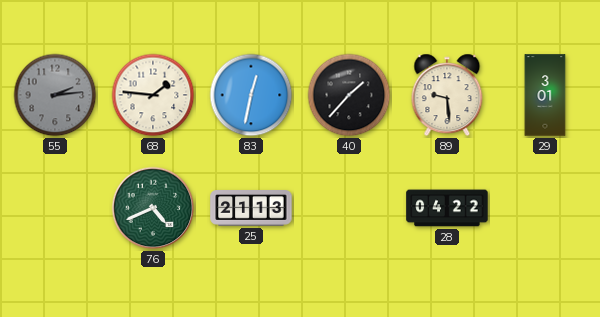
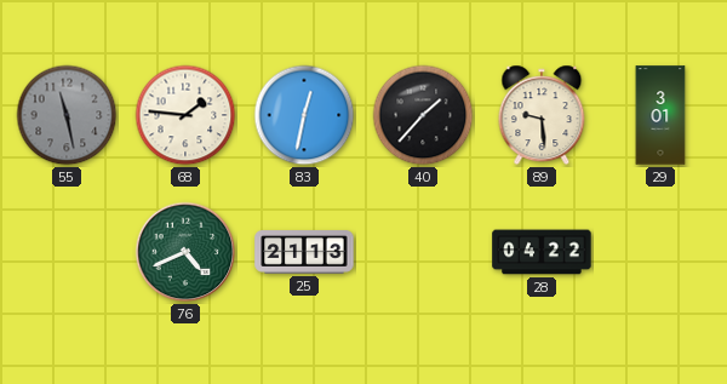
55: 2:14 -> 11:28
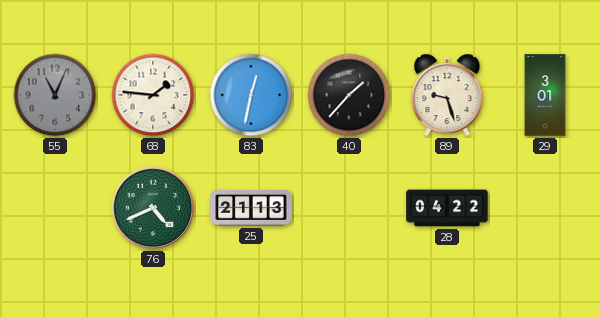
55: 11:28 -> 11:04
89: 9:29 -> 9:27
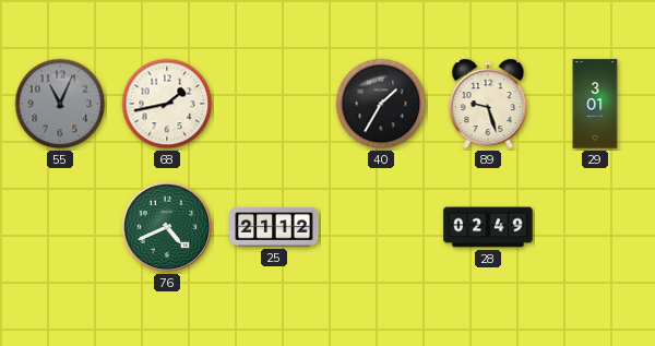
68: 1:46 -> 1:43
83: 12:32 -> none
40: 1:37 -> 1:35
25: 21:13 -> 21:12
28: 04:22 -> 02:49
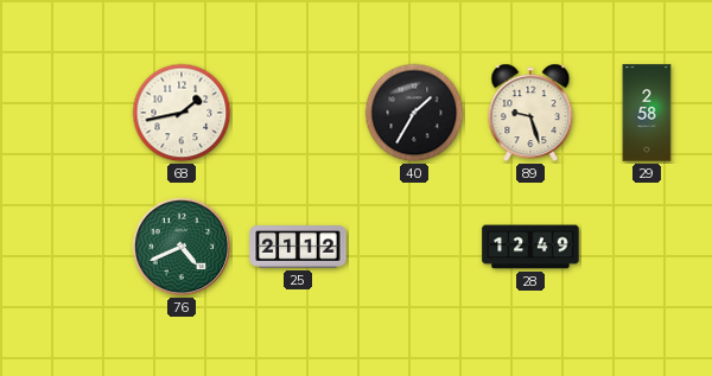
55: 11:04 -> none
29: 3:01 -> 2:58
28: 02:49 -> 12:49
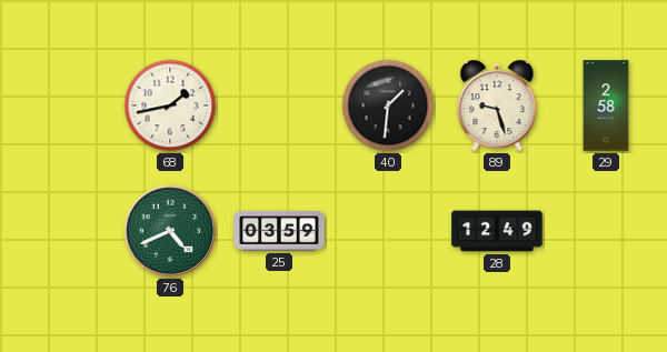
40: 1:35 -> 1:31
25: 21:12 -> 03:59
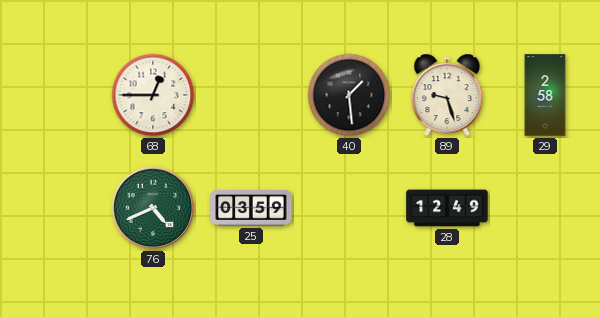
68: 1:43 -> 12:45
40: 1:31 -> 1:29
